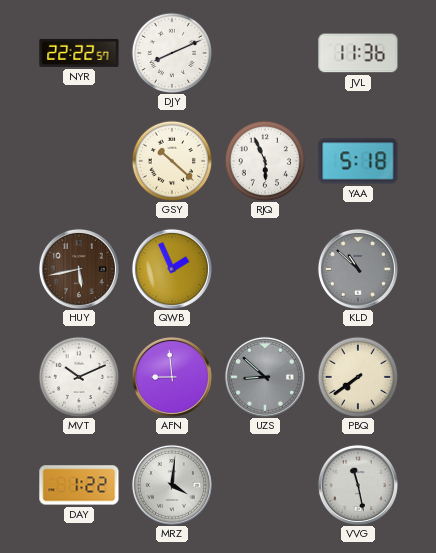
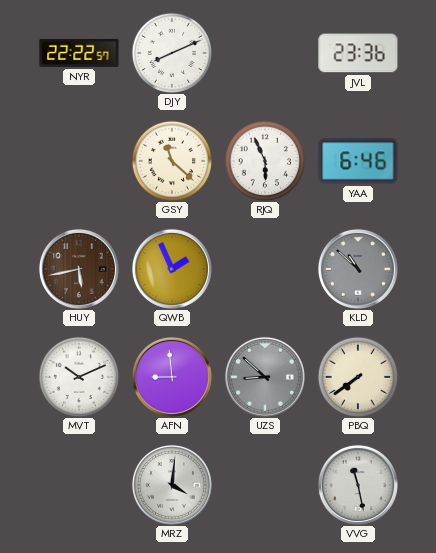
JVL: 11:36 -> 23:36
GSY: 10:22 -> 11:22
YAA: 5:18 -> 6:46
DAY: 1:22 -> none
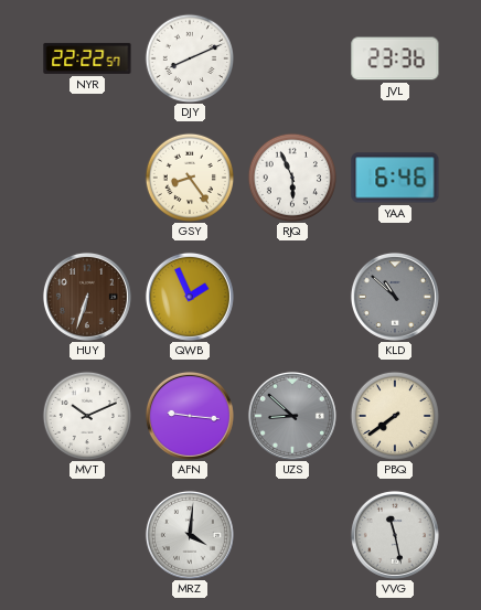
GSY: 11:22 -> 8:24
HUY: 5:43 -> 6:33
AFN: 8:59 -> 9:16
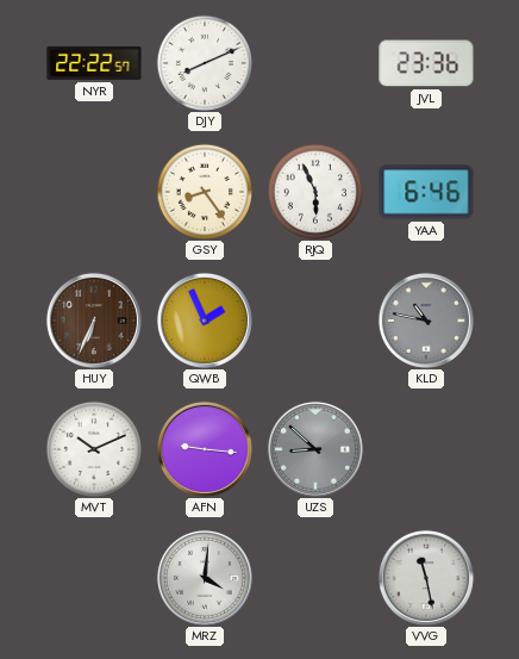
HUY: 6:33 -> 6:34
KLD: 10:52 -> 10:47
PBQ: 7:39 -> none
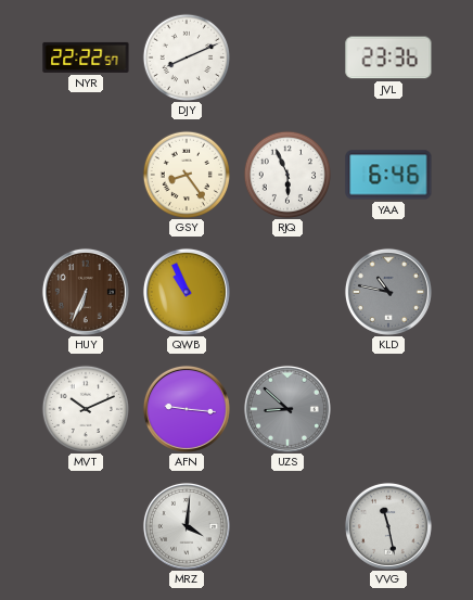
QWB: 1:56 -> 10:56
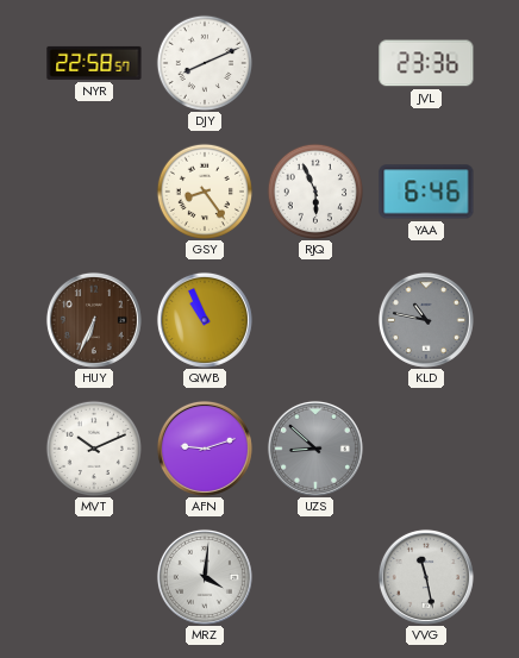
NYR: 22:22 -> 22:58
AFN: 9:16 -> 9:12
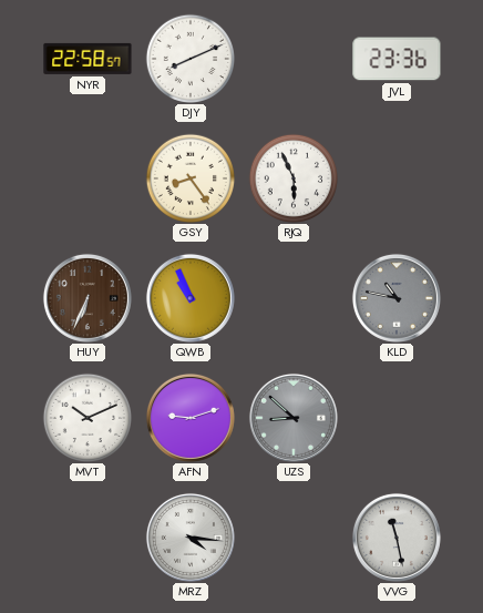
YAA: 6:46 -> none
MRZ: 4:01 -> 4:16
